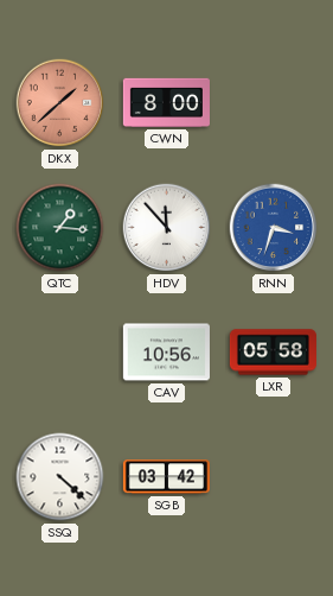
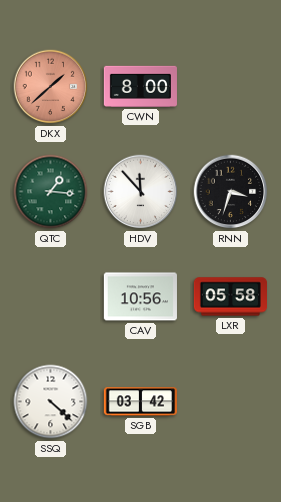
RNN dial: blue -> black
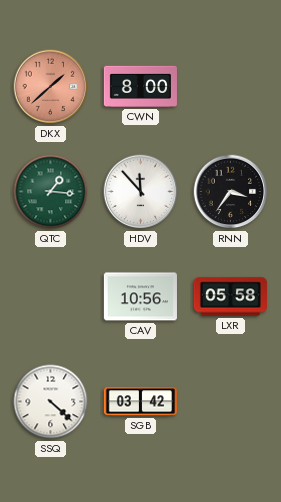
RNN: 3:33 -> 3:36
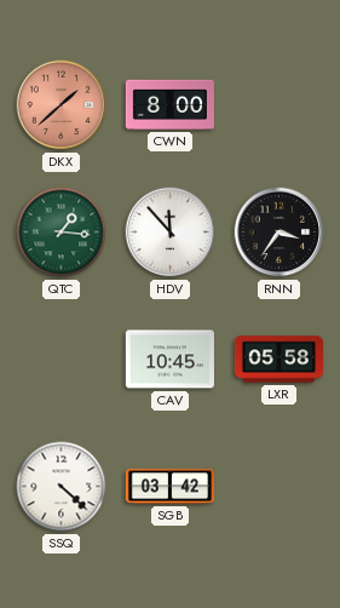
CAV: 10:56 -> 10:45
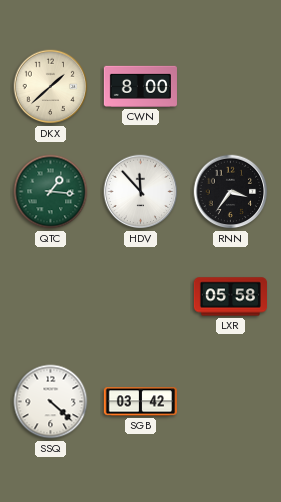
DKX dial: salmon -> cream
CAV: 10:45 -> none
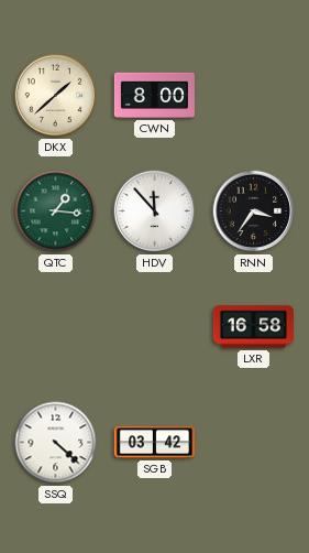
LXR: 05:58 -> 16:58
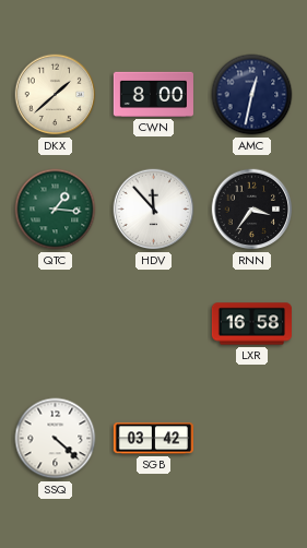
AMC: none -> 12:32
